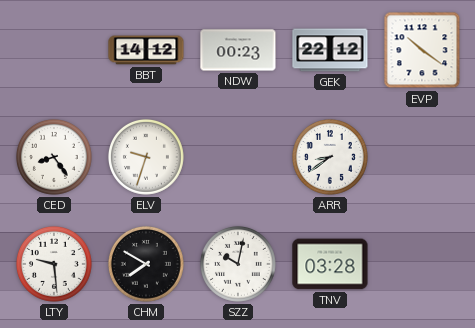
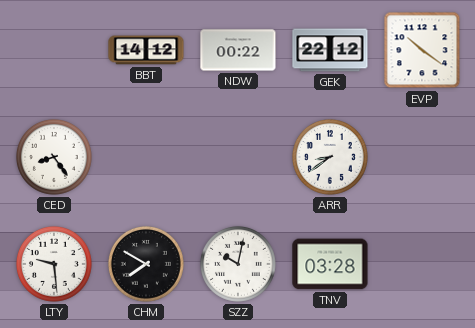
NDW: 00:23 -> 00:22
ELV: 9:33 -> none
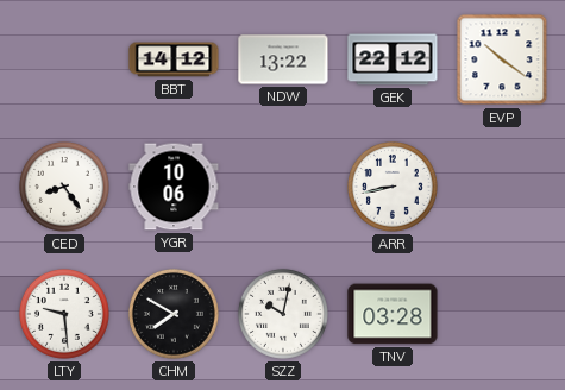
NDW: 00:22 -> 13:22
YGR: none -> 10:06
ARR: 8:39 -> 8:43
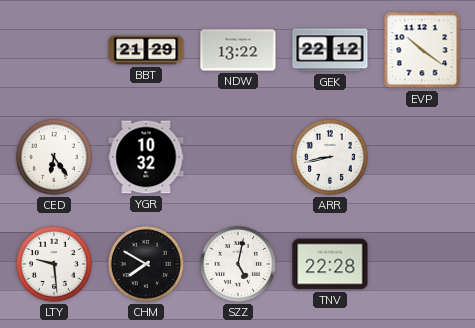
BBT: 14:12 -> 21:29
CED: 8:24 -> 6:24
YGR: 10:06 -> 10:32
SZZ: 10:02 -> 5:02
TNV: 03:28 -> 22:28
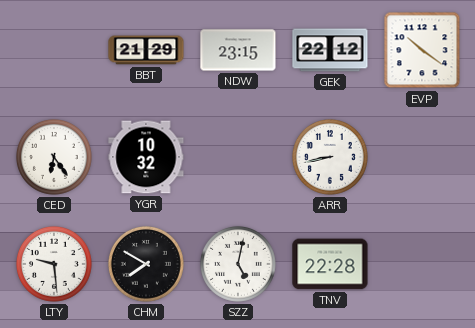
NDW: 13:22 -> 23:15
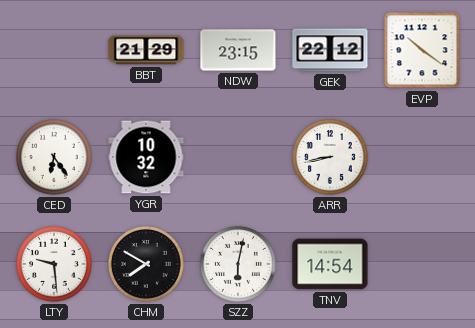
SZZ: 5:02 -> 6:02
TNV: 22:28 -> 14:54
